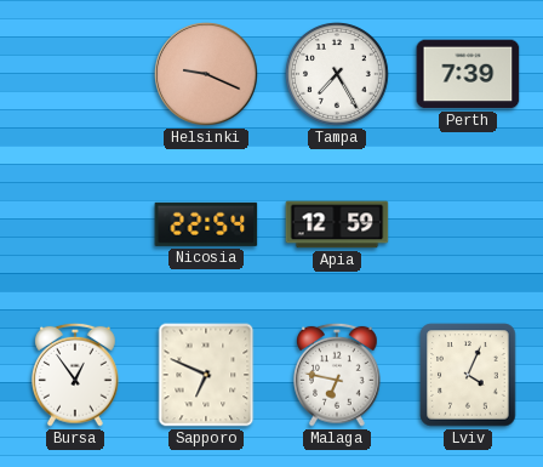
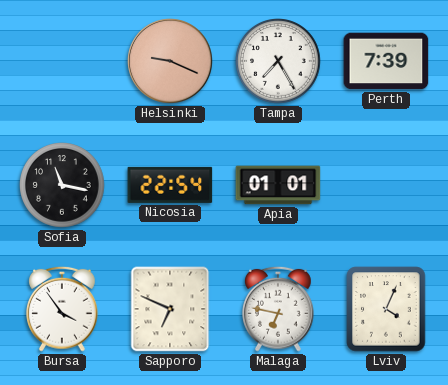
Sofia: none -> 11:17
Apia: 12:59 -> 01:01
Bursa: 12:54 -> 3:54
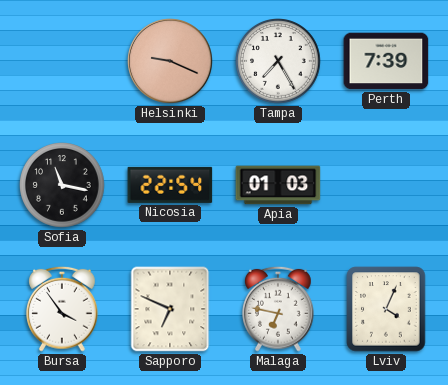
Apia: 01:01 -> 01:03
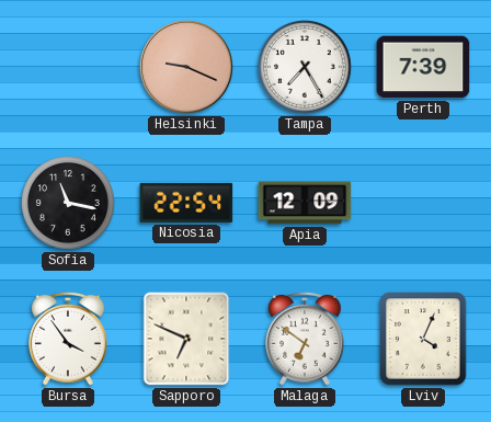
Apia: 01:03 -> 12:09
Malaga: 6:47 -> 6:51
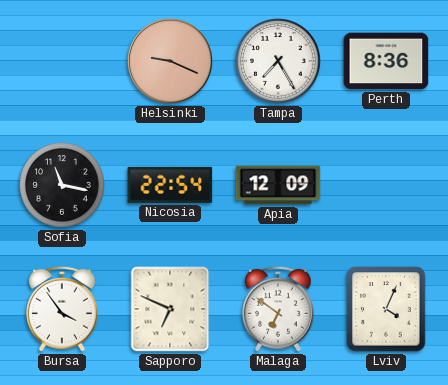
Perth: 7:39 -> 8:36
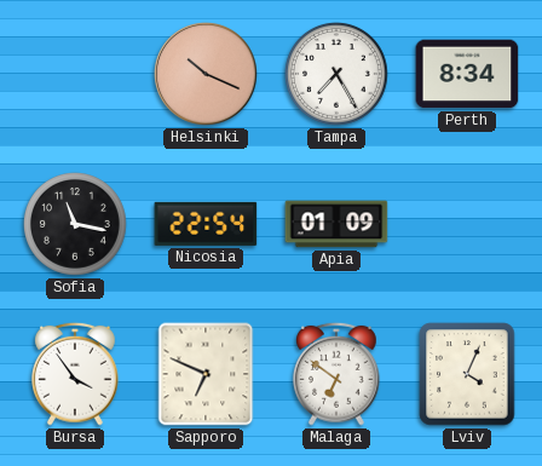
Helsinki: 9:19 -> 10:19
Perth: 8:36 -> 8:34
Apia: 12:09 -> 01:09
